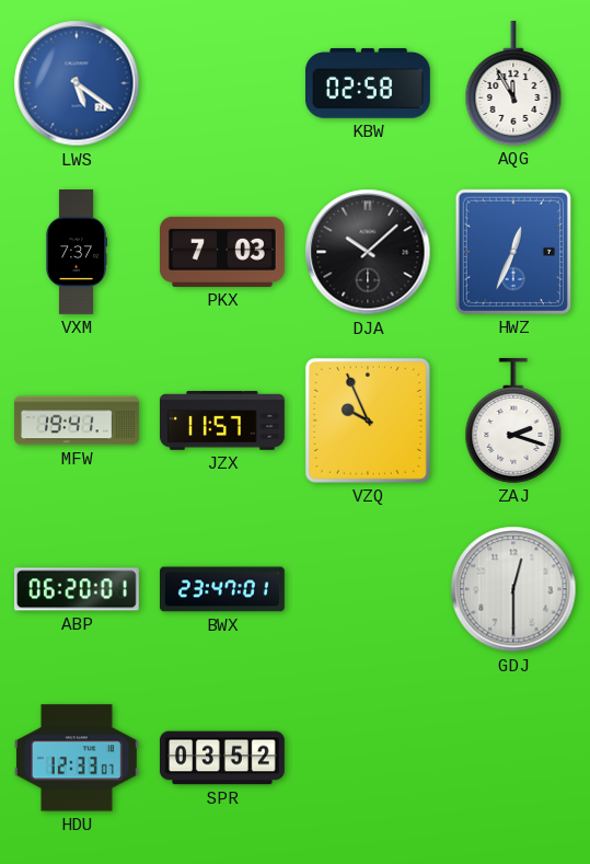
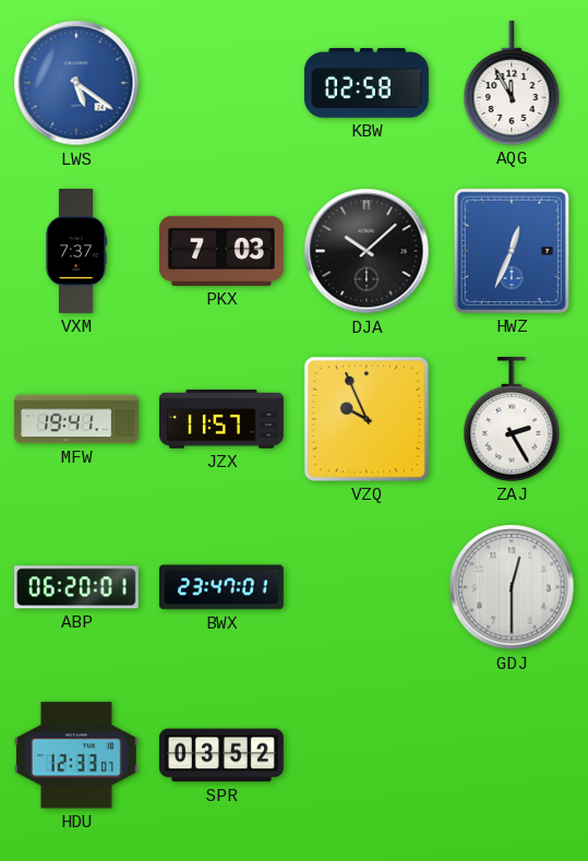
ZAJ: 2:18 -> 2:25
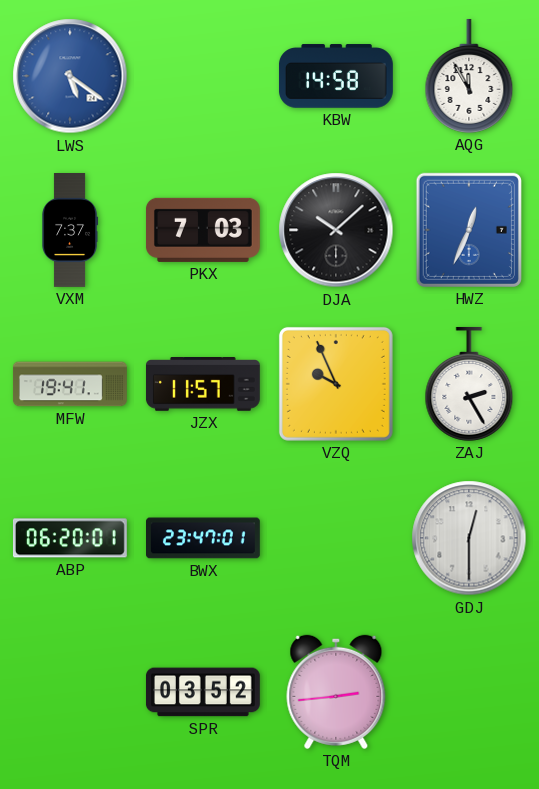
KBW: 02:58 -> 14:58
HDU: 12:33 -> none
TQM: none -> 2:44
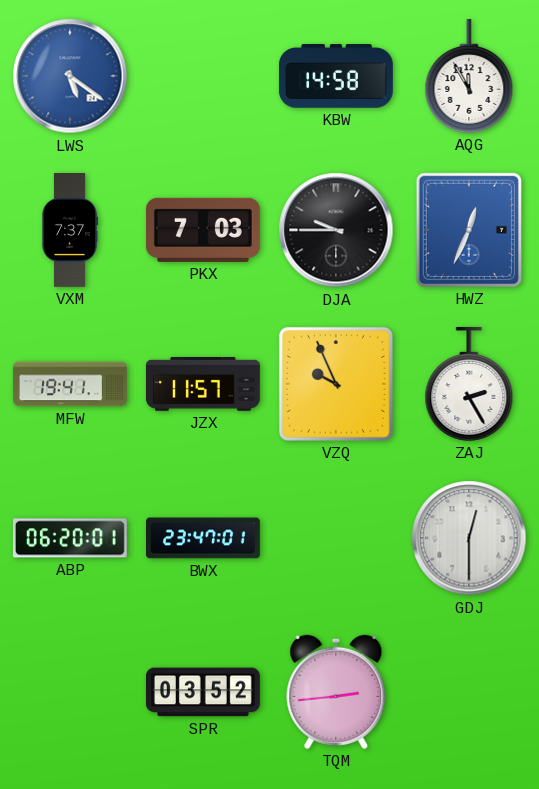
DJA: 10:08 -> 9:45
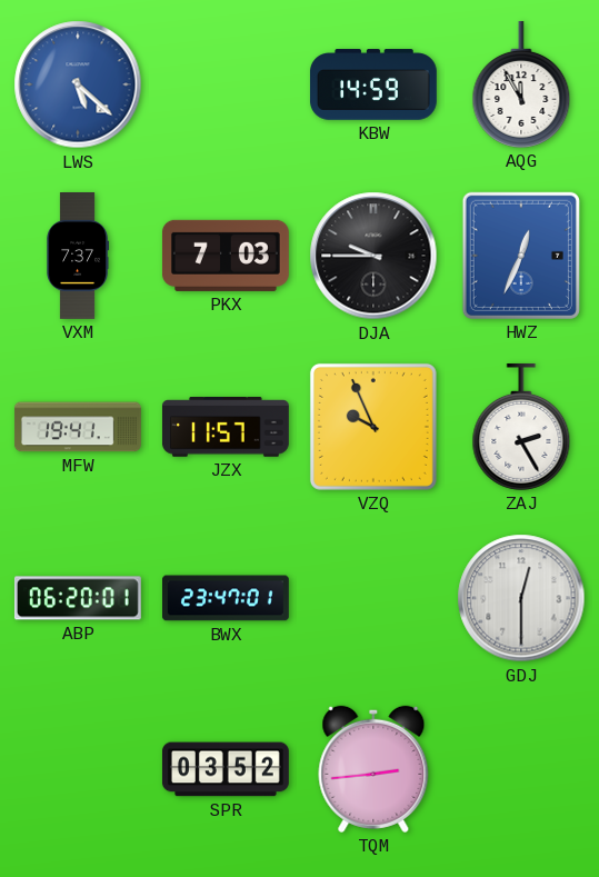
LWS: 5:21 -> 5:22
KBW: 14:58 -> 14:59
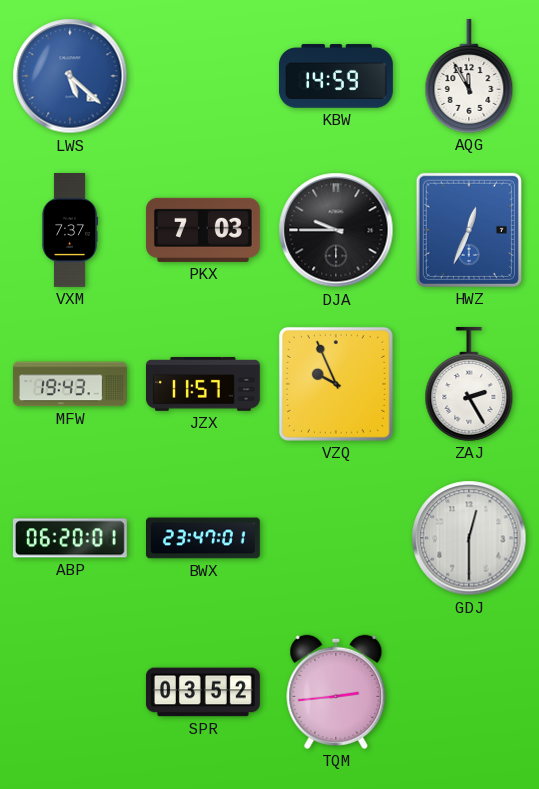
MFW: 19:41 -> 19:43
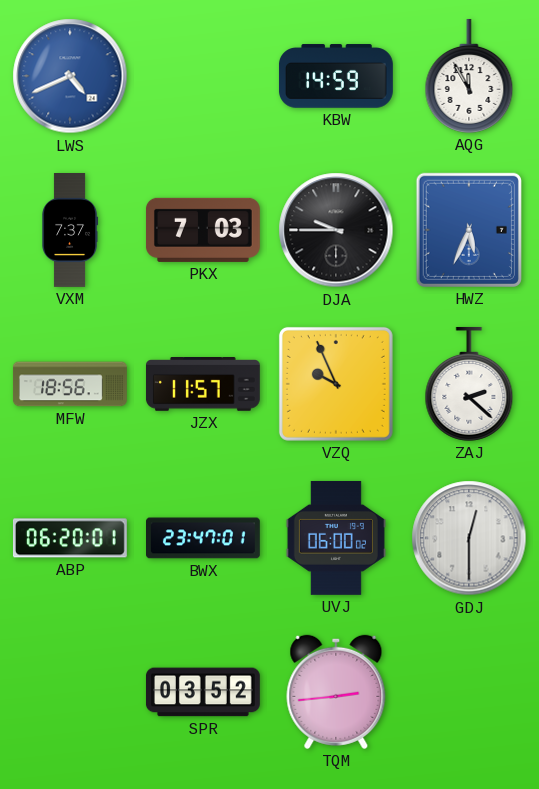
LWS: 5:22 -> 4:41
HWZ: 12:34 -> 5:34
MFW: 19:43 -> 18:56
ZAJ: 2:25 -> 2:22
UVJ: none -> 06:00
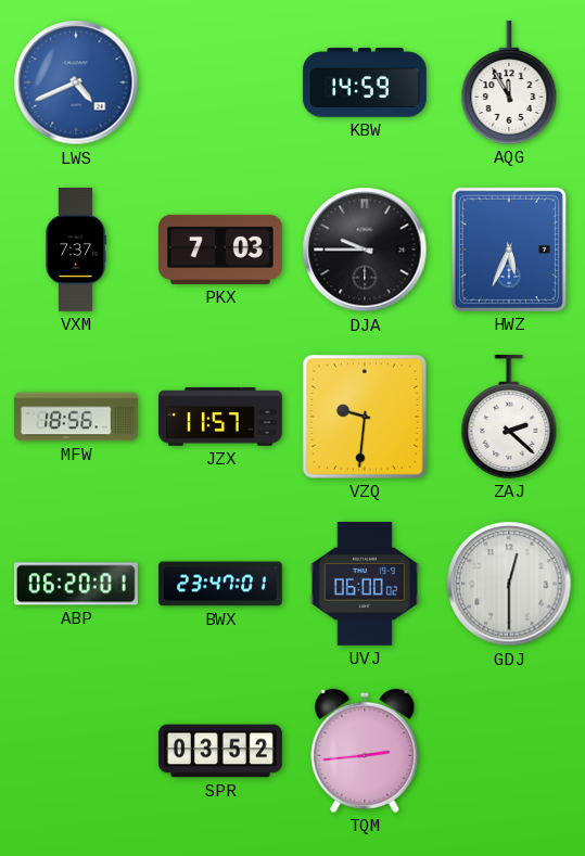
VZQ: 9:56 -> 9:31
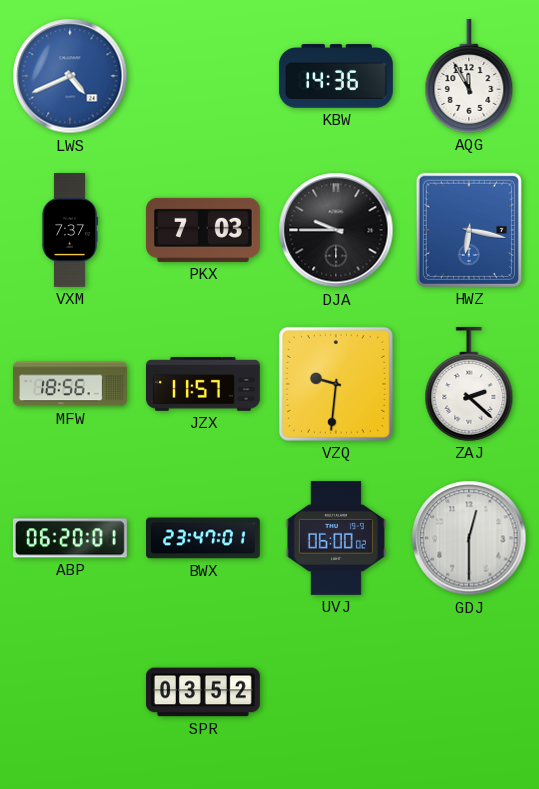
KBW: 14:59 -> 14:36
HWZ: 5:34 -> 6:17
TQM: 2:44 -> none
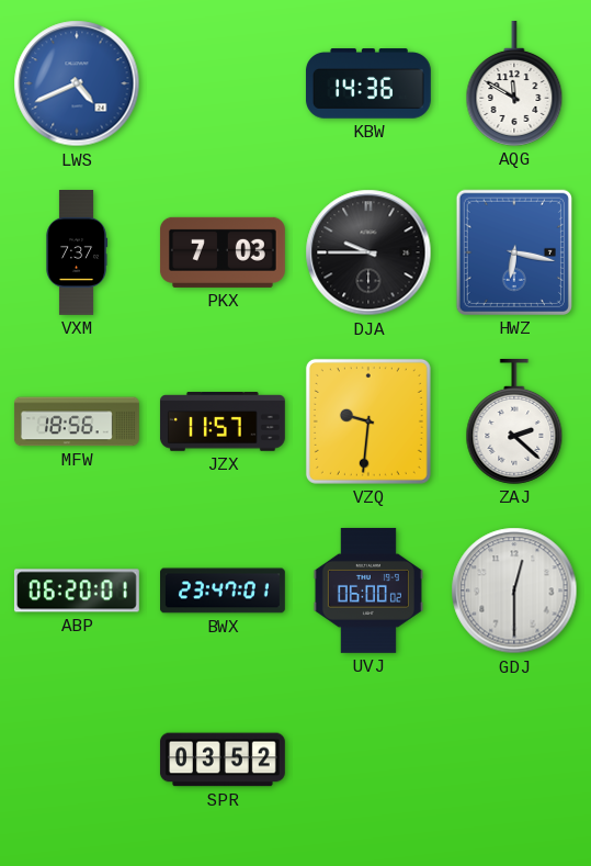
AQG: 11:55 -> 11:50
